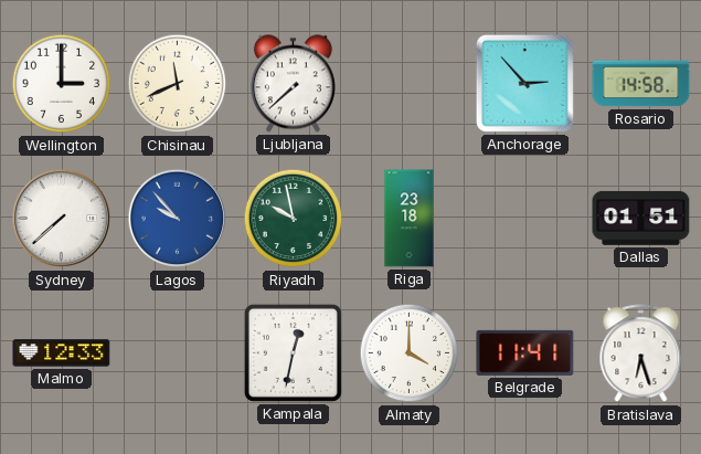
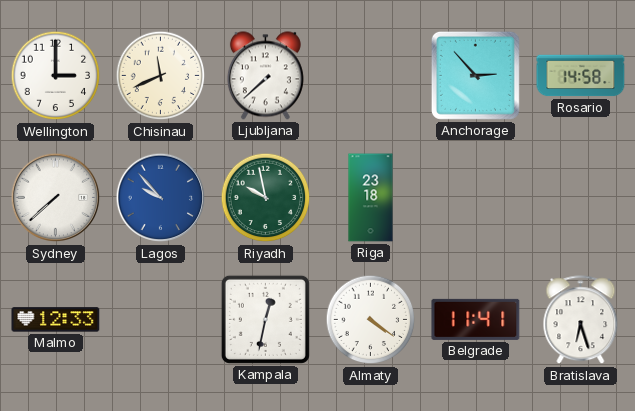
Dallas: 01:51 -> none
Almaty: 4:00 -> 4:21
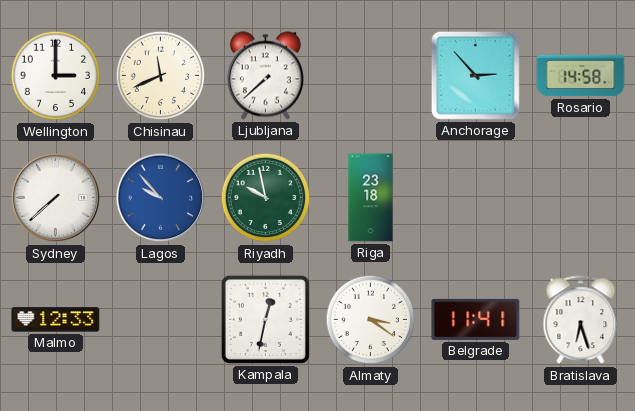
Almaty: 4:21 -> 3:21
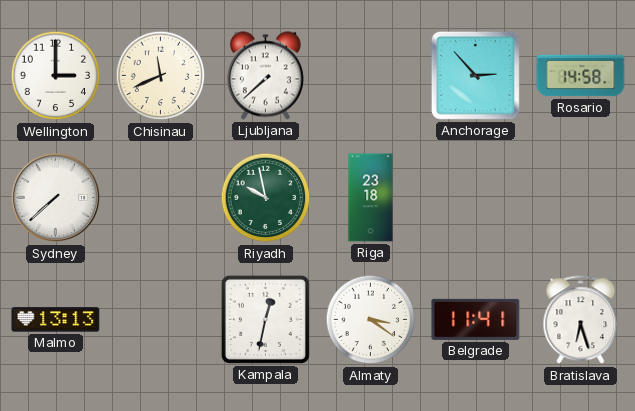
Lagos: 9:53 -> none
Malmo: 12:33 -> 13:13
